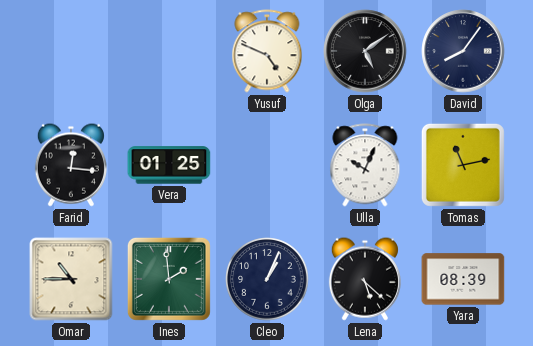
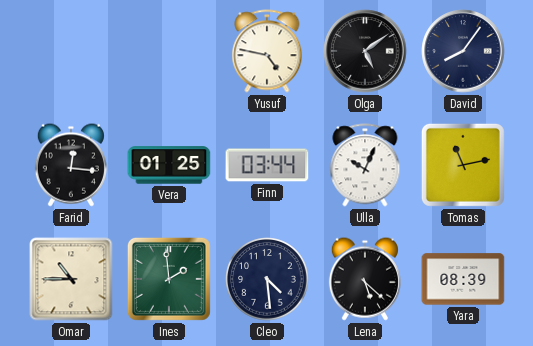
Yusuf: 4:49 -> 4:47
Finn: none -> 03:44
Cleo: 1:04 -> 4:29
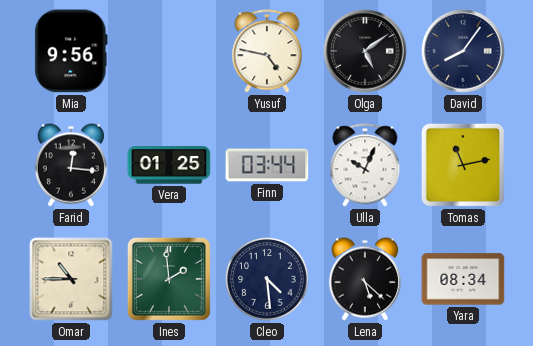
Mia: none -> 9:56
Yara: 08:39 -> 08:34
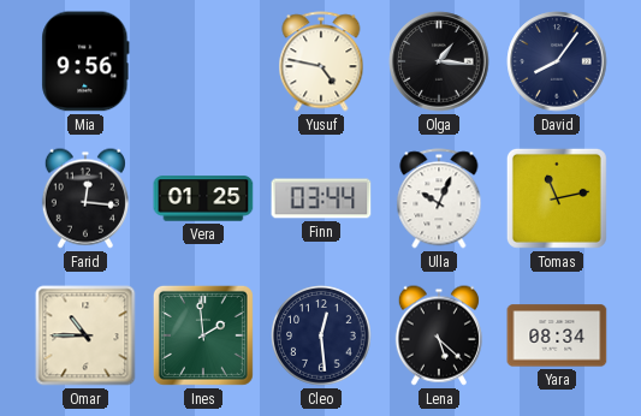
Olga: 5:09 -> 1:16
Cleo: 4:29 -> 12:29
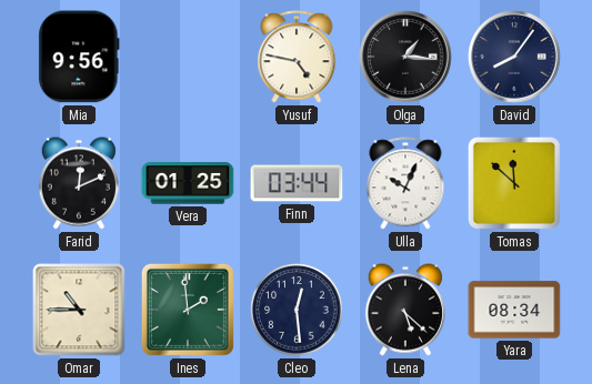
Farid: 12:16 -> 12:11
Tomas: 11:13 -> 11:52
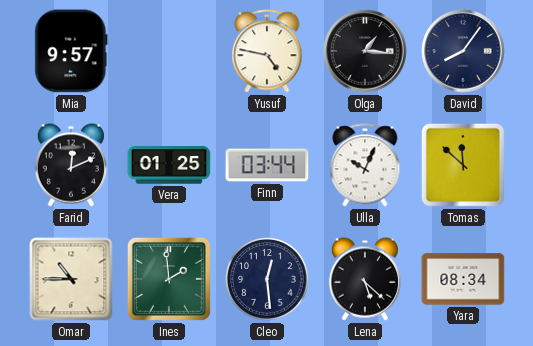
Mia: 9:56 -> 9:57
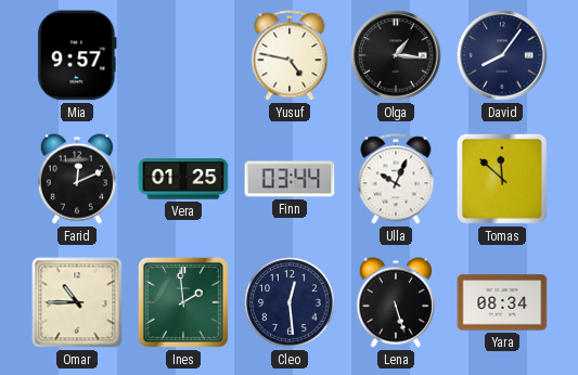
Lena: 5:22 -> 5:27
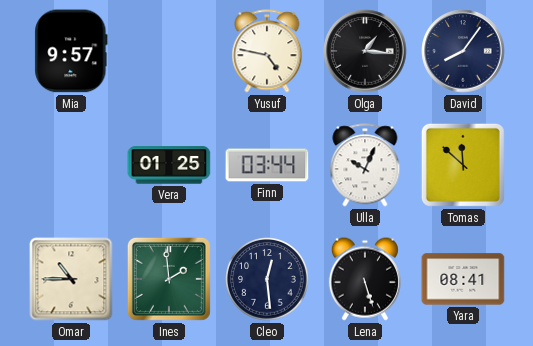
Farid: 12:11 -> none
Yara: 08:34 -> 08:41
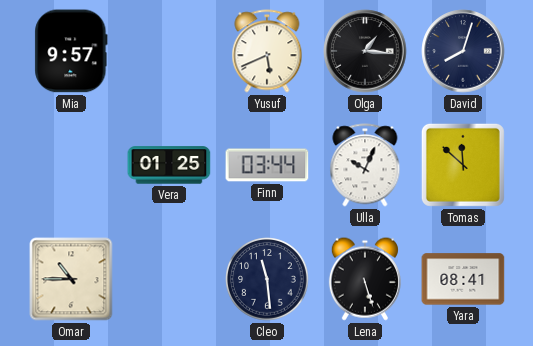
Yusuf: 4:47 -> 5:41
David: 8:06 -> 8:03
Ines: 1:59 -> none
Cleo: 12:29 -> 11:29
